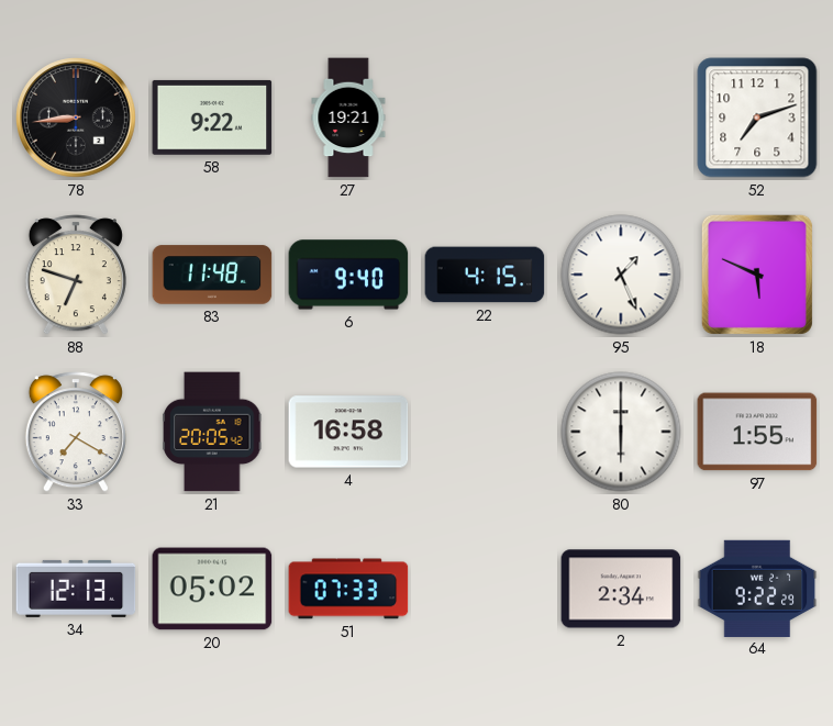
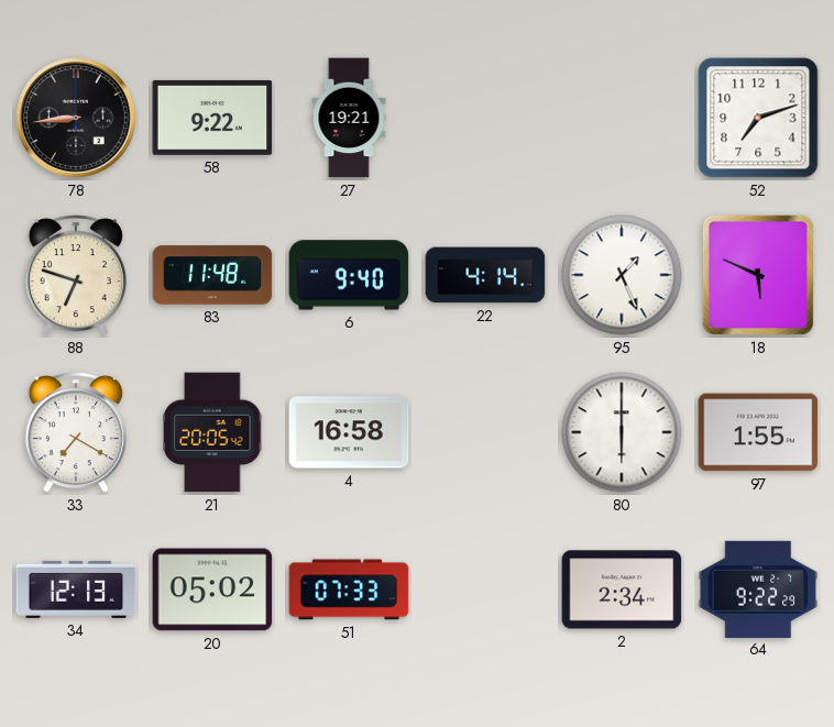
22: 4:15 -> 4:14
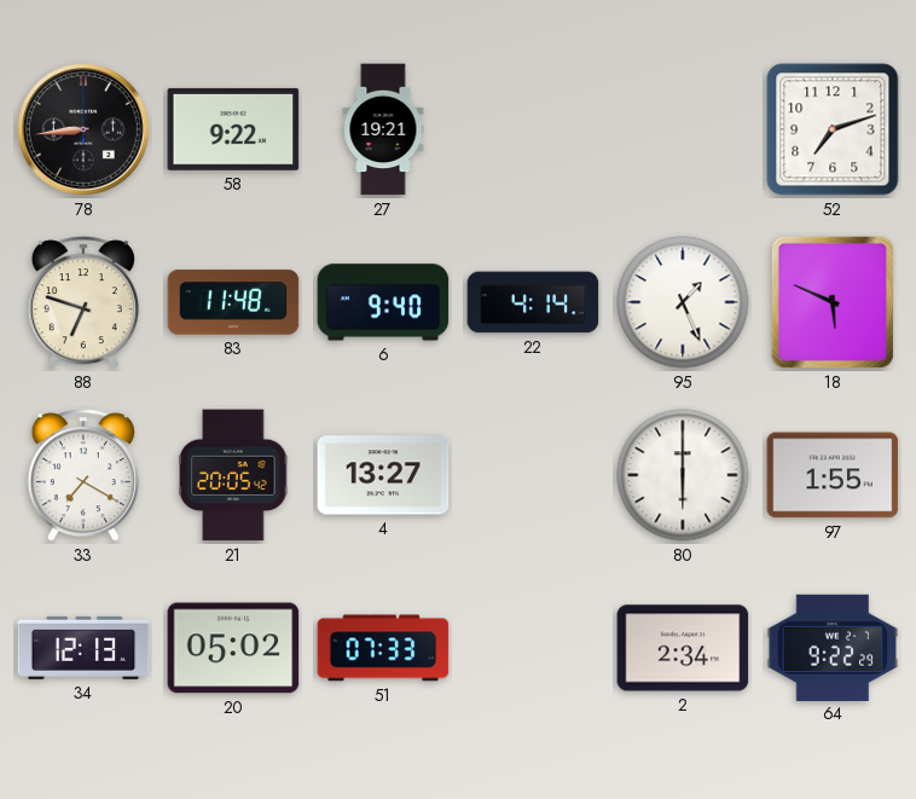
4: 16:58 -> 13:27
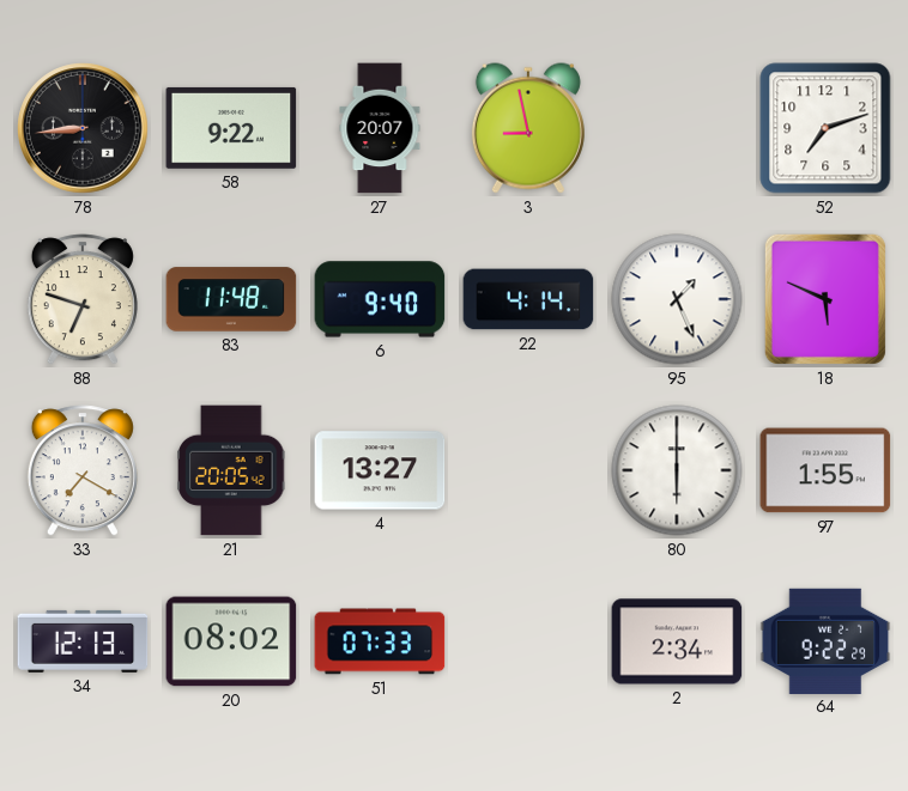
27: 19:21 -> 20:07
3: none -> 8:58
20: 05:02 -> 08:02
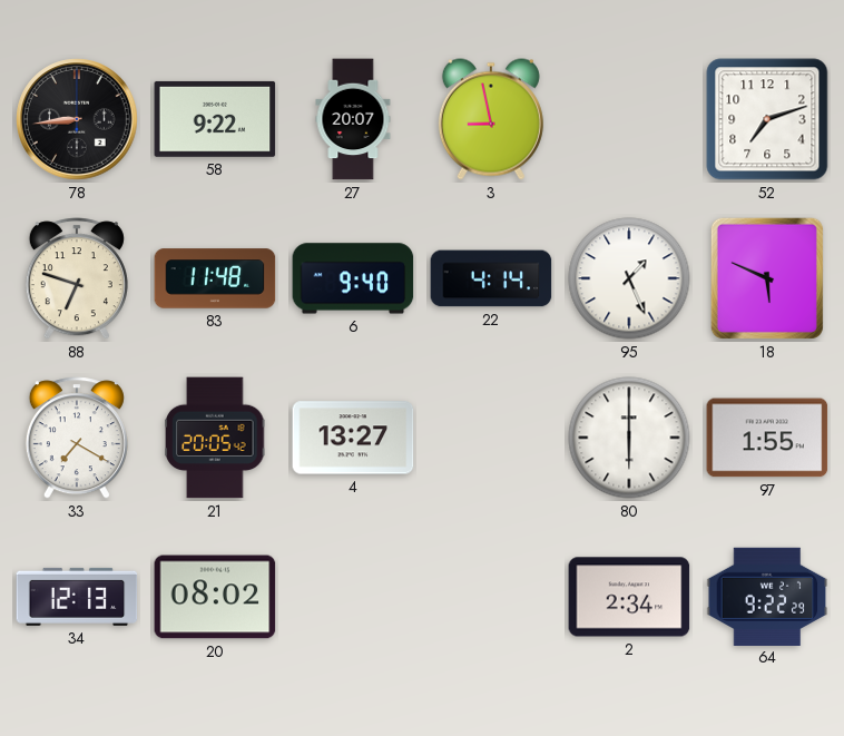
51: 07:33 -> none
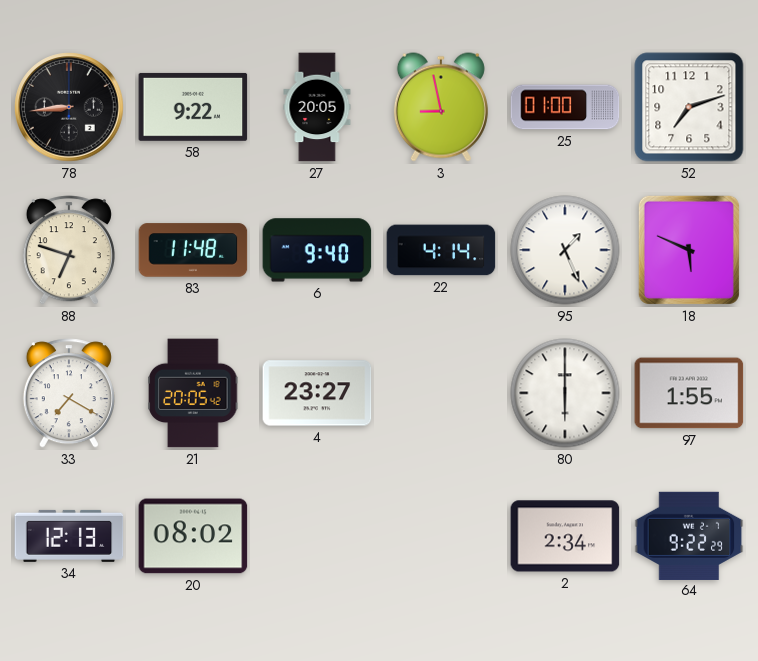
27: 20:07 -> 20:05
25: none -> 01:00
4: 13:27 -> 23:27
